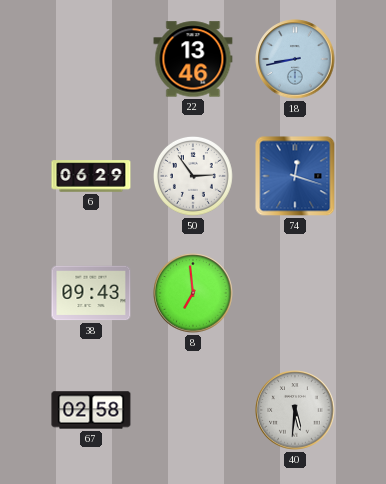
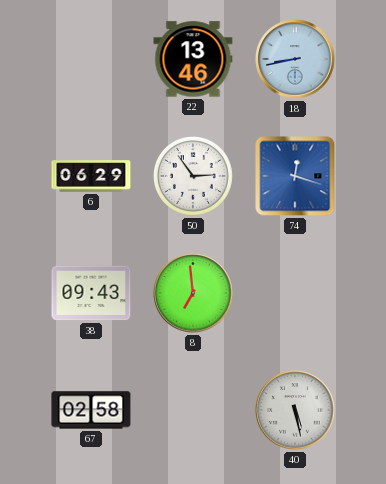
40: 5:31 -> 5:28
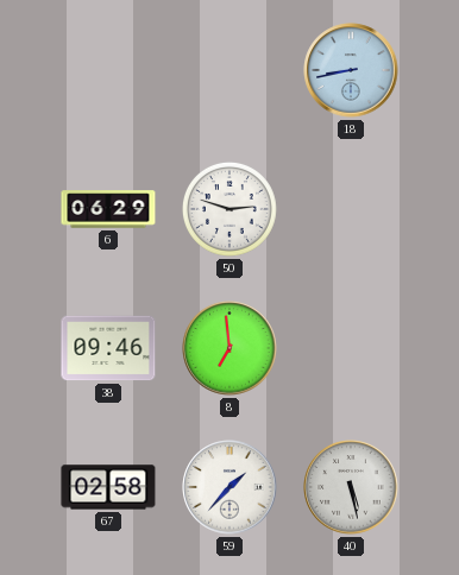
22: 13:46 -> none
50: 2:54 -> 2:48
74: 12:18 -> none
38: 09:43 -> 09:46
59: none -> 1:37
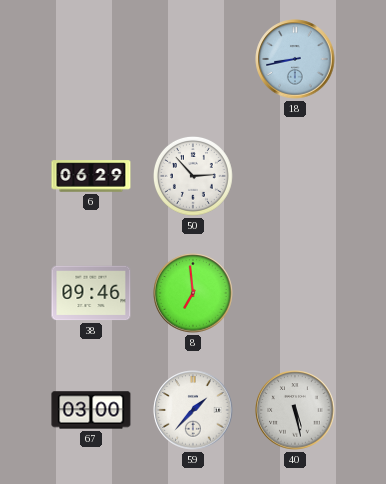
50: 2:48 -> 2:53
67: 02:58 -> 03:00
